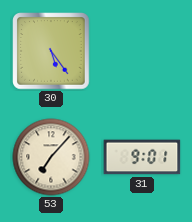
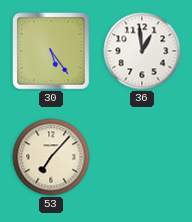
36: none -> 12:59
31: 9:01 -> none
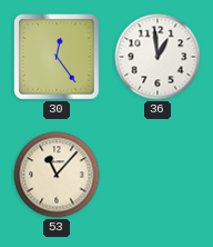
30: 5:24 -> 12:24
53: 7:07 -> 11:07
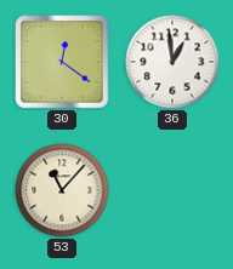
30: 12:24 -> 12:21
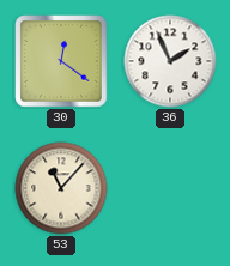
36: 12:59 -> 1:56
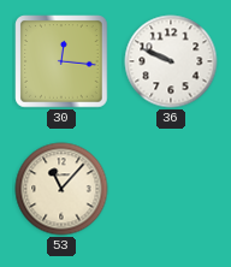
30: 12:21 -> 12:16
36: 1:56 -> 9:49
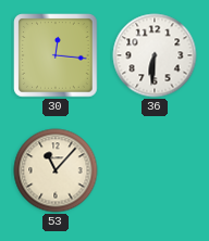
36: 9:49 -> 6:31
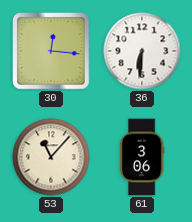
61: none -> 3:06
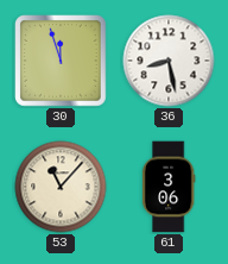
30: 12:16 -> 11:57
36: 6:31 -> 8:28
